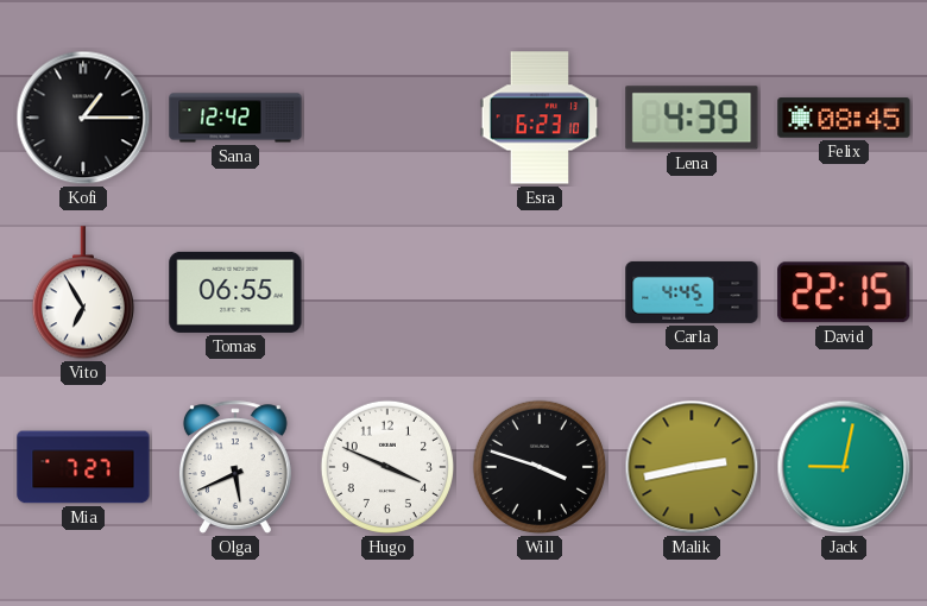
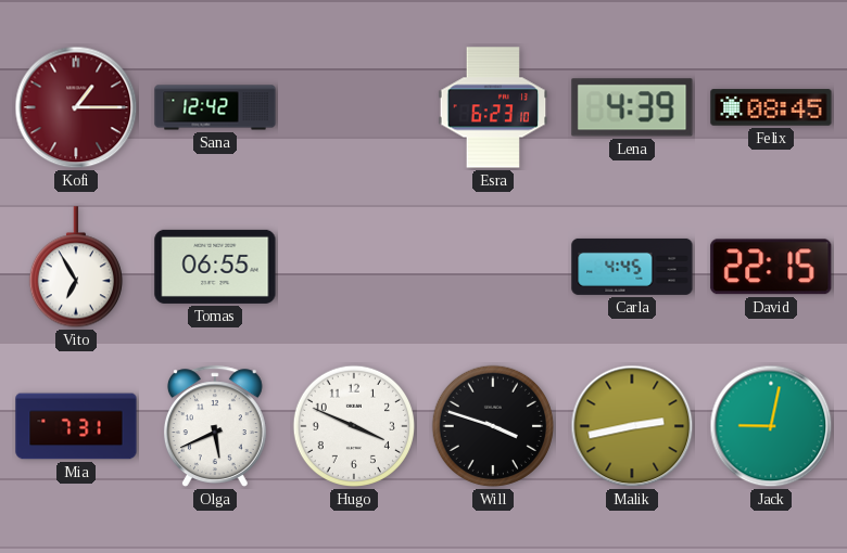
Kofi dial: black -> burgundy
Mia: 7:27 -> 7:31
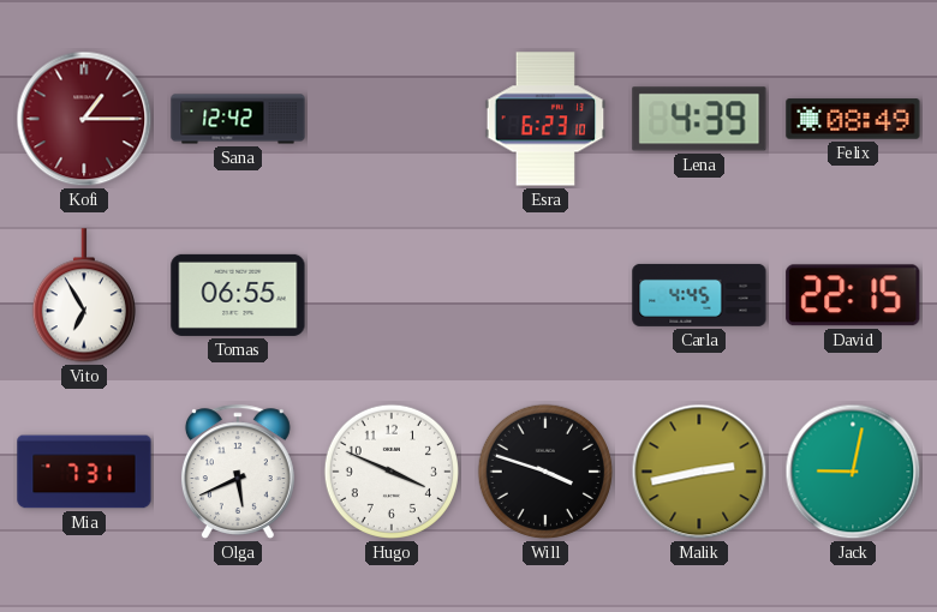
Felix: 08:45 -> 08:49
